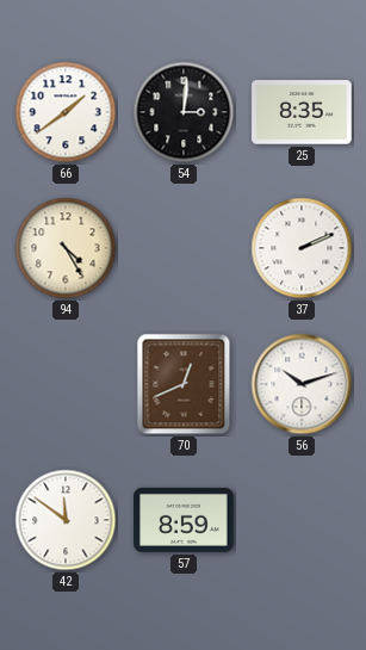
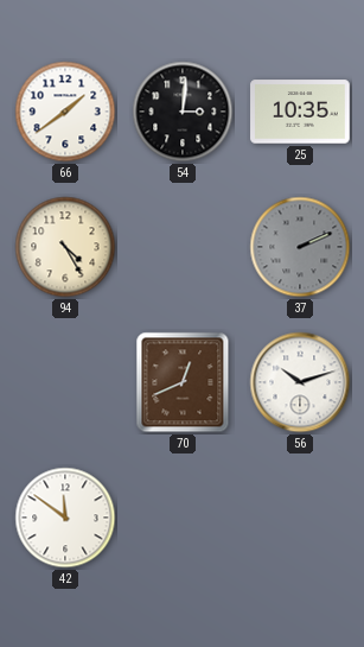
25: 8:35 -> 10:35
37 dial: white -> grey
57: 8:59 -> none
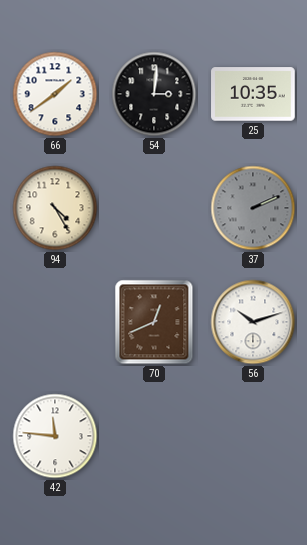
42: 11:51 -> 11:46
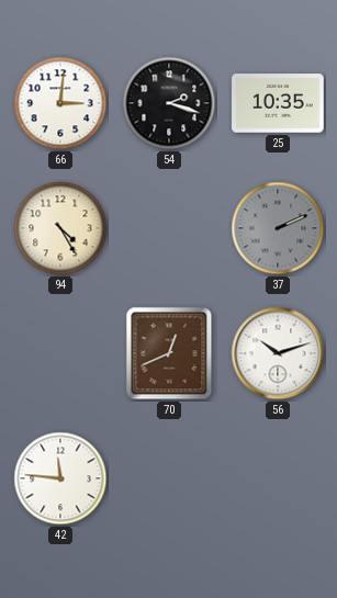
66: 1:39 -> 3:01
54: 3:01 -> 2:18
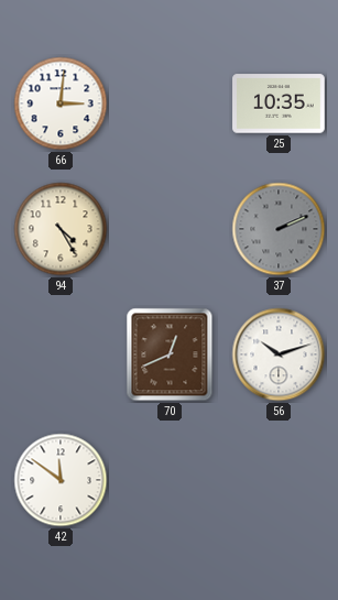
54: 2:18 -> none
42: 11:46 -> 11:51
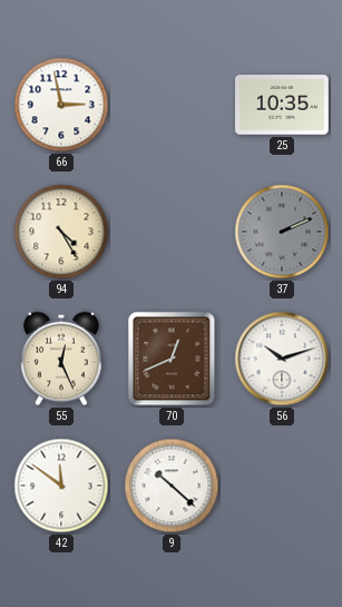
66: 3:01 -> 2:58
55: none -> 12:26
9: none -> 10:22
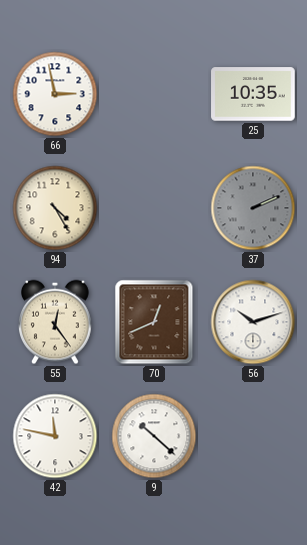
55: 12:26 -> 12:24
42: 11:51 -> 11:47
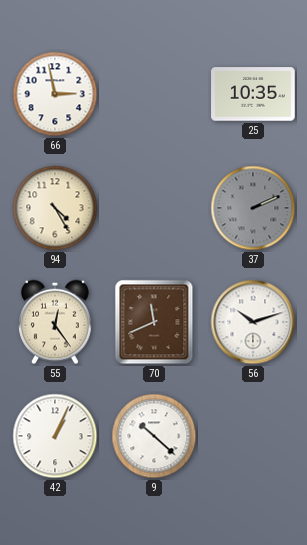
70: 12:41 -> 11:41
42: 11:47 -> 1:04
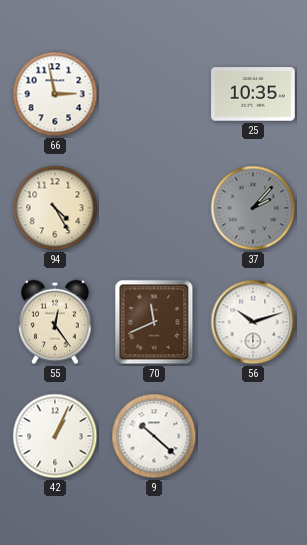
37: 2:11 -> 2:07
